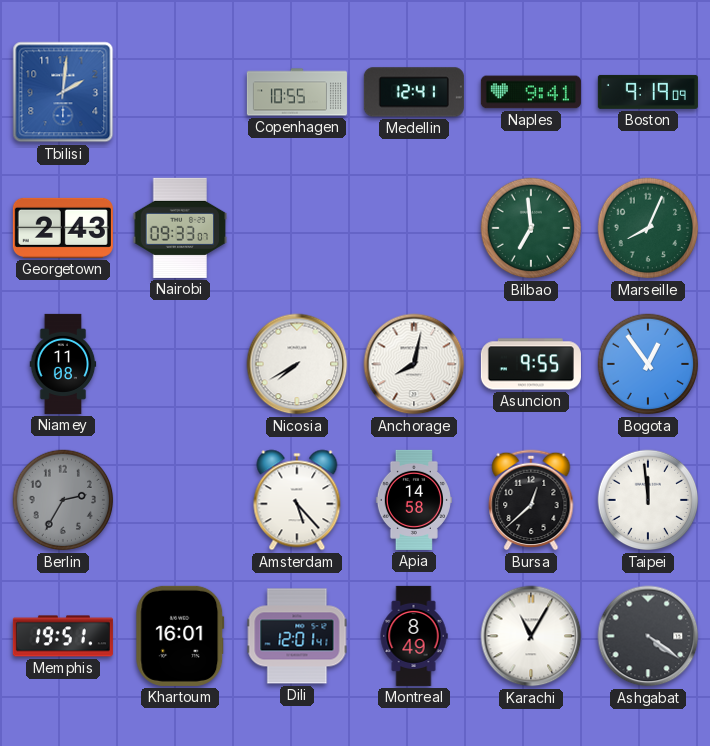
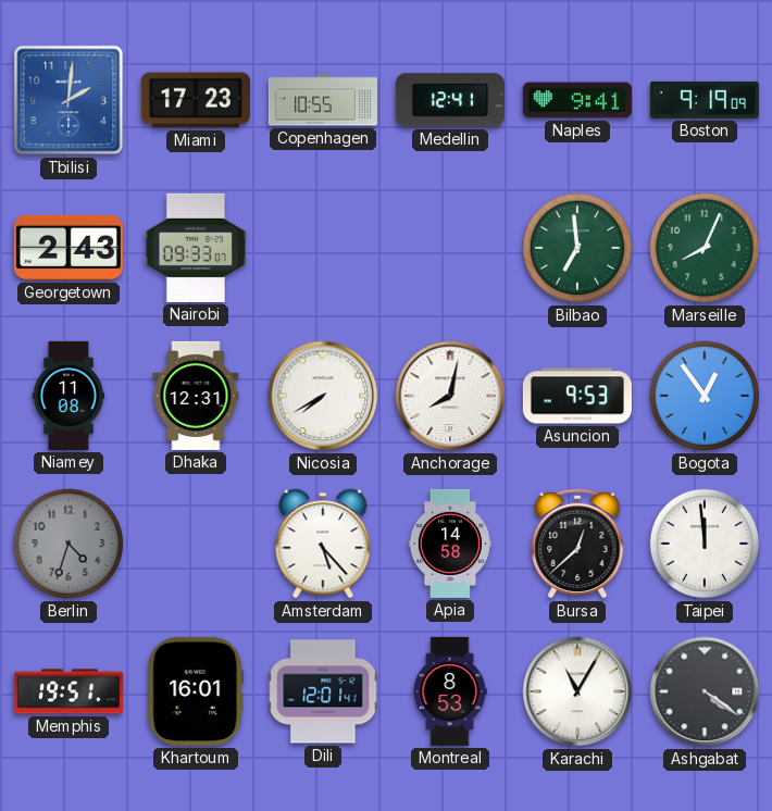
Miami: none -> 17:23
Dhaka: none -> 12:31
Asuncion: 9:55 -> 9:53
Berlin: 2:35 -> 4:33
Montreal: 8:49 -> 8:53
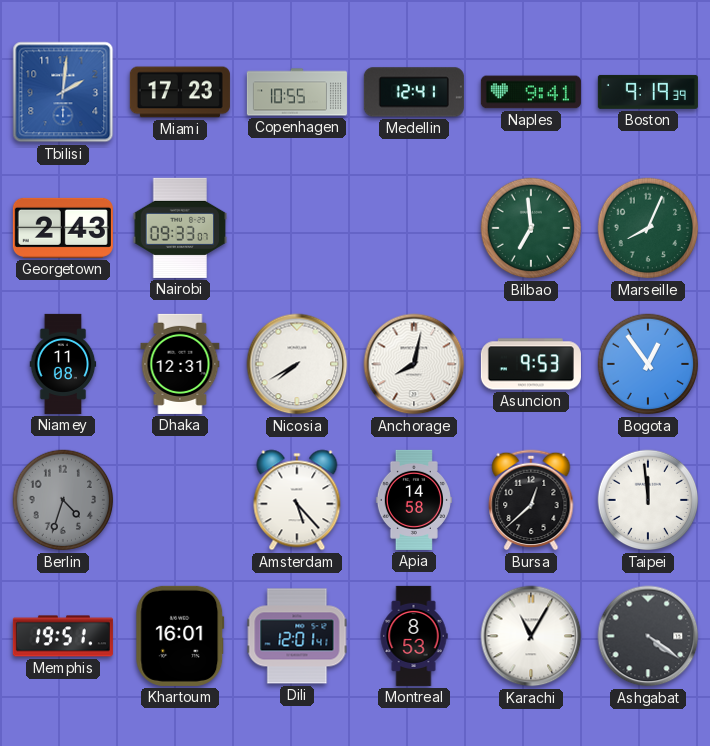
Boston: 9:19:09 -> 9:19:39
